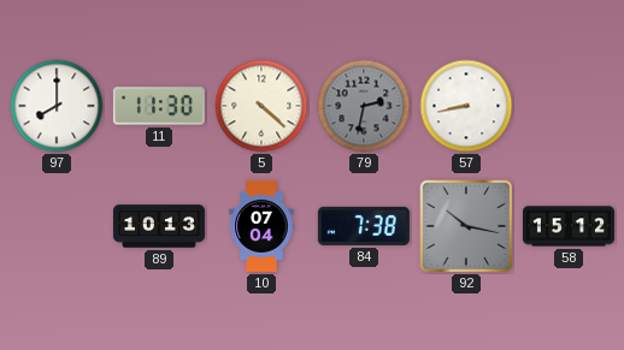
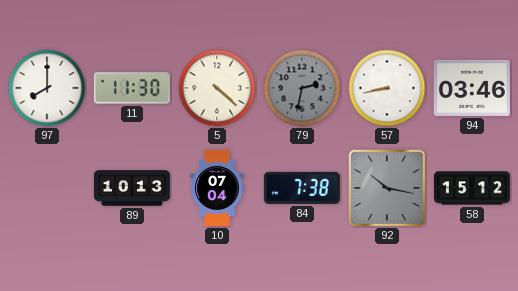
94: none -> 03:46
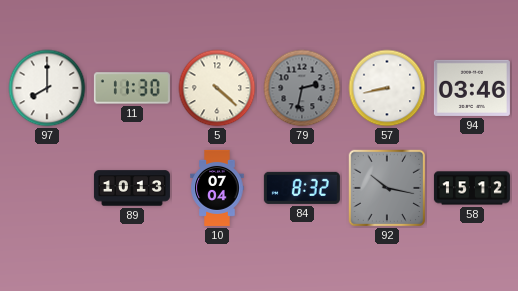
84: 7:38 -> 8:32
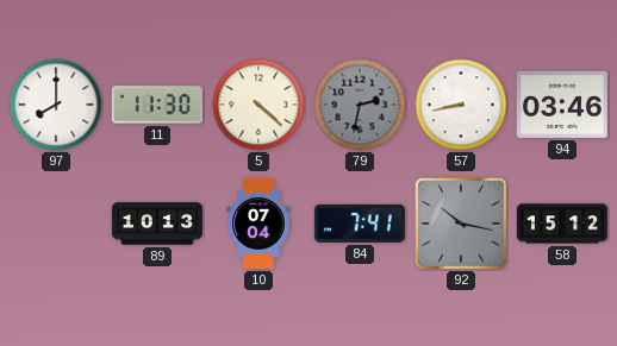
84: 8:32 -> 7:41
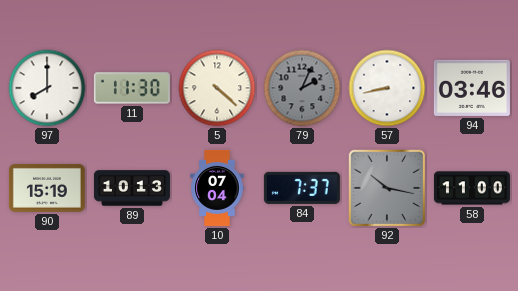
79: 2:32 -> 2:04
90: none -> 15:19
84: 7:41 -> 7:37
58: 15:12 -> 11:00
